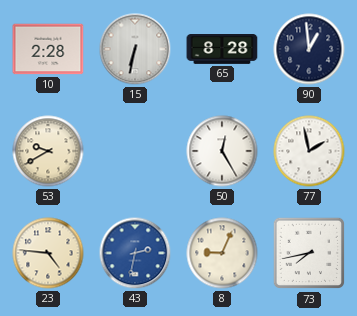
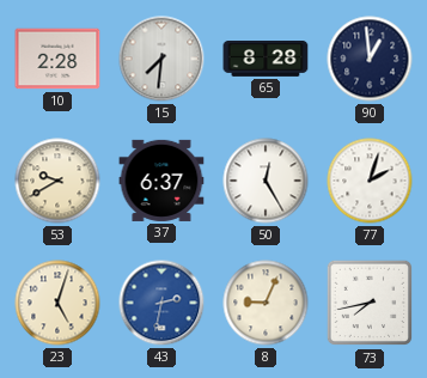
15: 6:32 -> 7:31
37: none -> 6:37
77: 1:58 -> 2:03
23: 4:46 -> 5:03
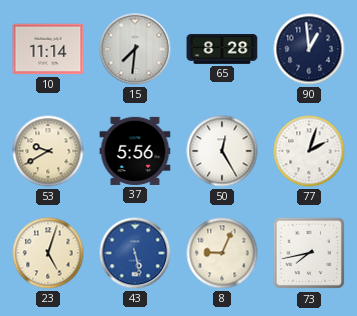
10: 2:28 -> 11:14
37: 6:37 -> 5:56
43: 2:32 -> 5:28
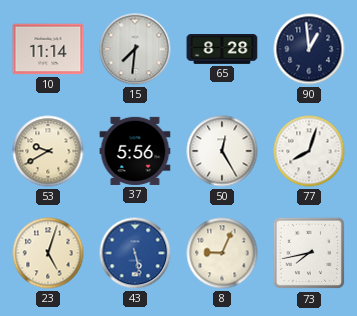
77: 2:03 -> 8:03
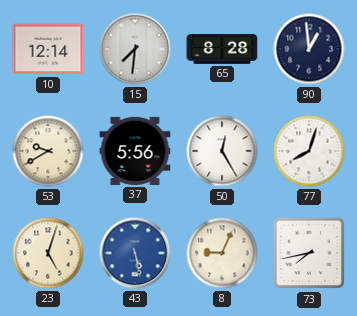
10: 11:14 -> 12:14
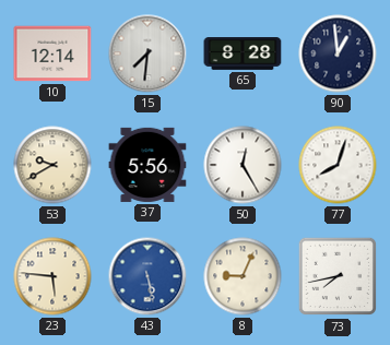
23: 5:03 -> 5:46
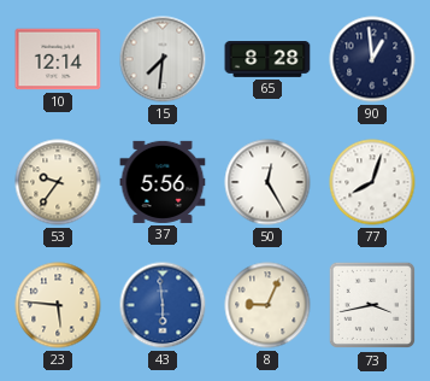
53: 9:40 -> 9:36
43: 5:28 -> 5:59
73: 7:43 -> 3:43
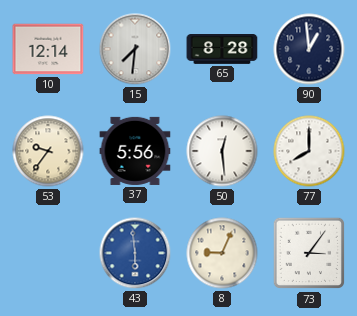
50: 12:25 -> 12:29
77: 8:03 -> 8:00
23: 5:46 -> none
73: 3:43 -> 3:06
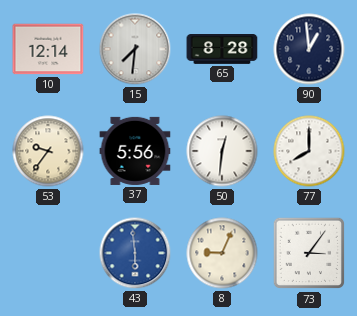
50: 12:29 -> 12:31
